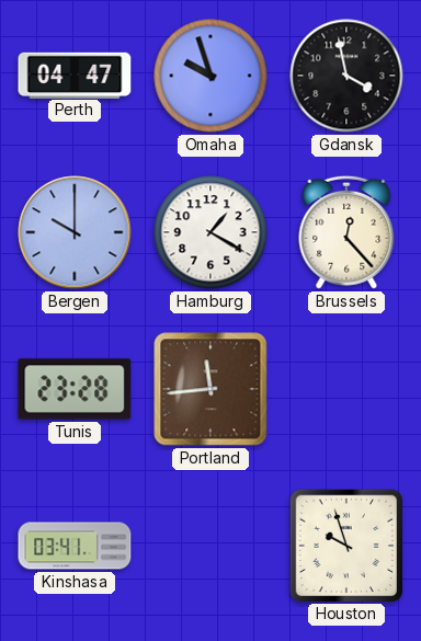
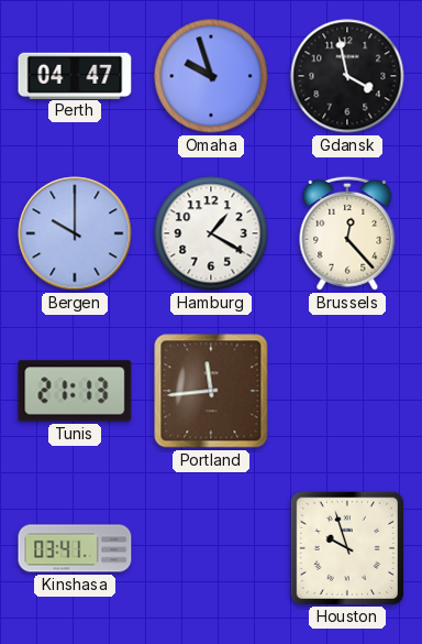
Tunis: 23:28 -> 21:13
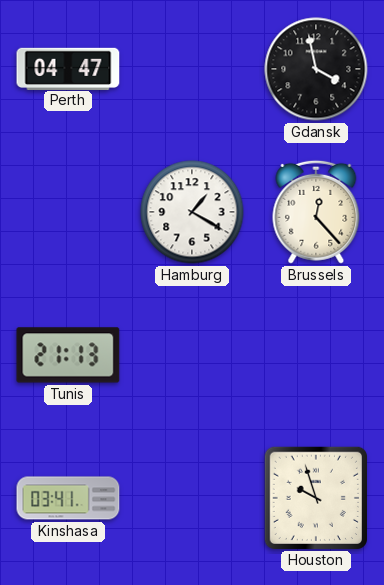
Omaha: 9:57 -> none
Bergen: 10:00 -> none
Portland: 11:44 -> none
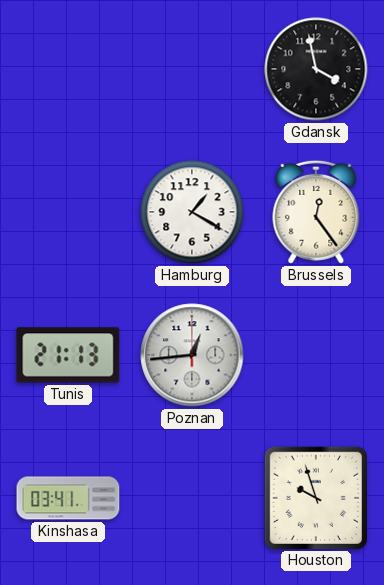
Perth: 04:47 -> none
Brussels: 12:23 -> 12:24
Poznan: none -> 12:44
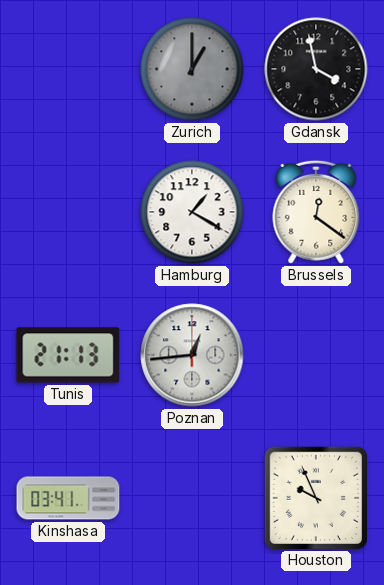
Zurich: none -> 1:00
Brussels: 12:24 -> 12:21
Houston: 9:57 -> 9:56
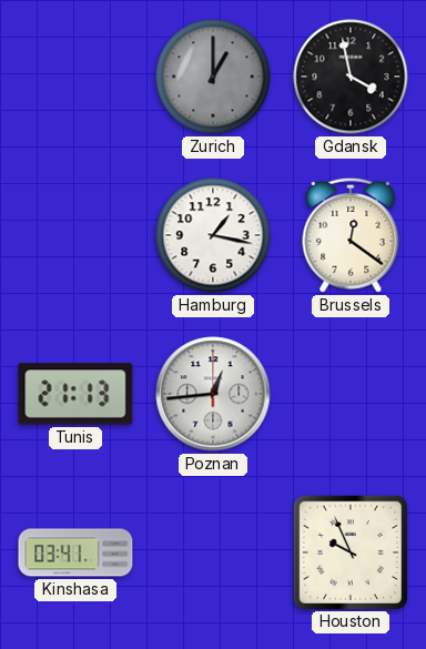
Hamburg: 1:20 -> 1:17
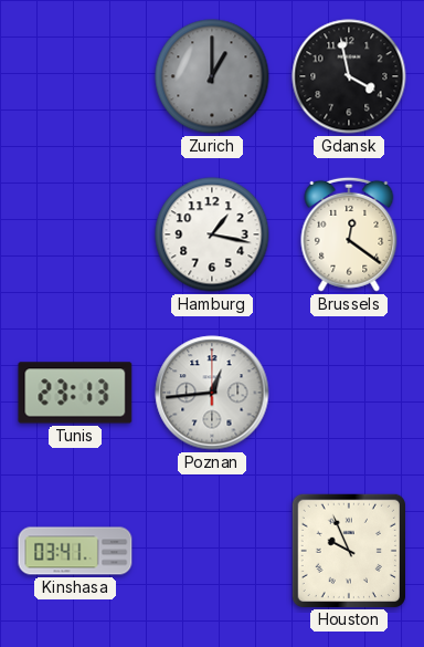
Tunis: 21:13 -> 23:13
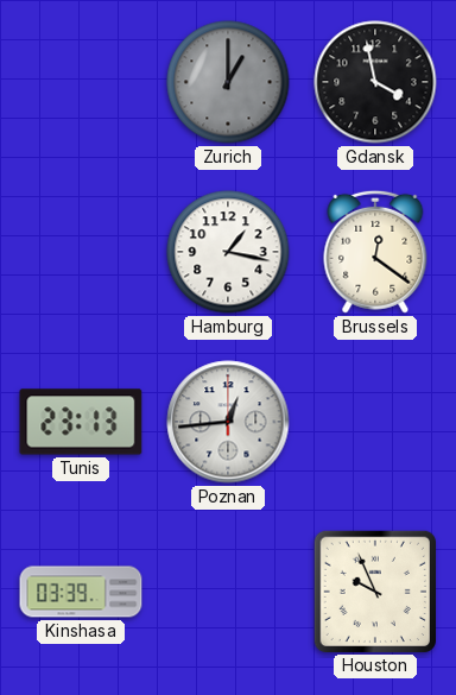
Kinshasa: 03:41 -> 03:39
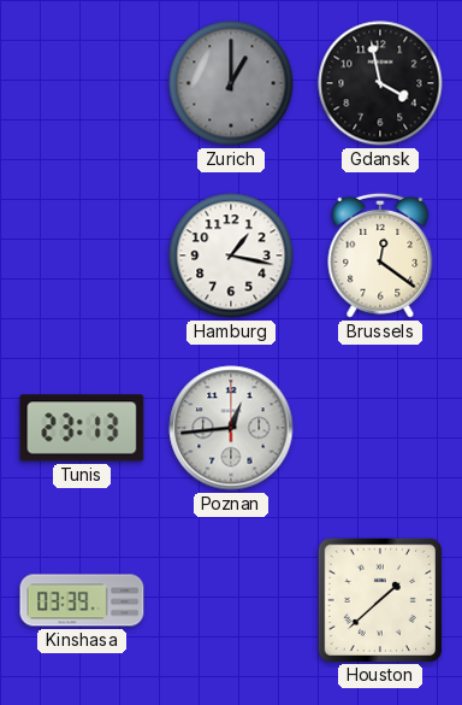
Houston: 9:56 -> 1:38
